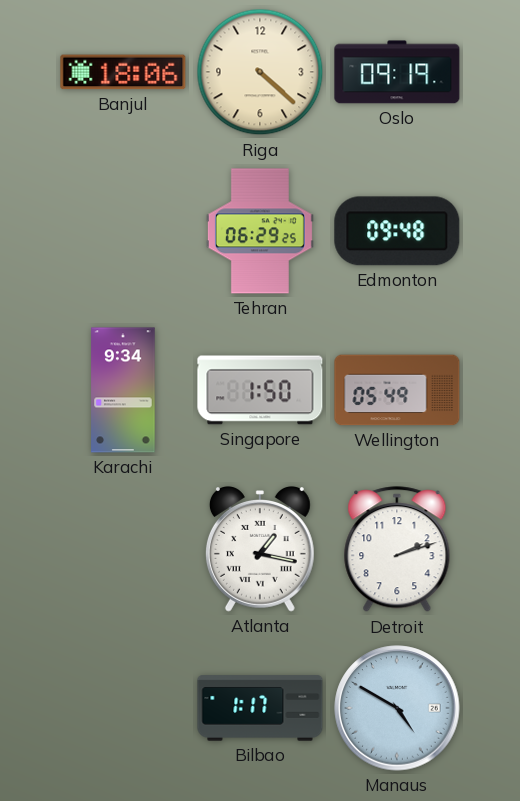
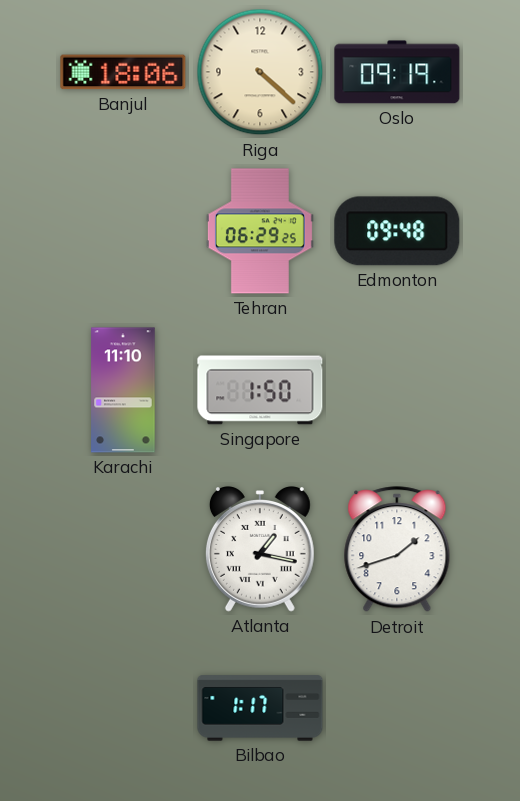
Karachi: 9:34 -> 11:10
Wellington: 05:49 -> none
Detroit: 2:12 -> 1:42
Manaus: 4:50 -> none
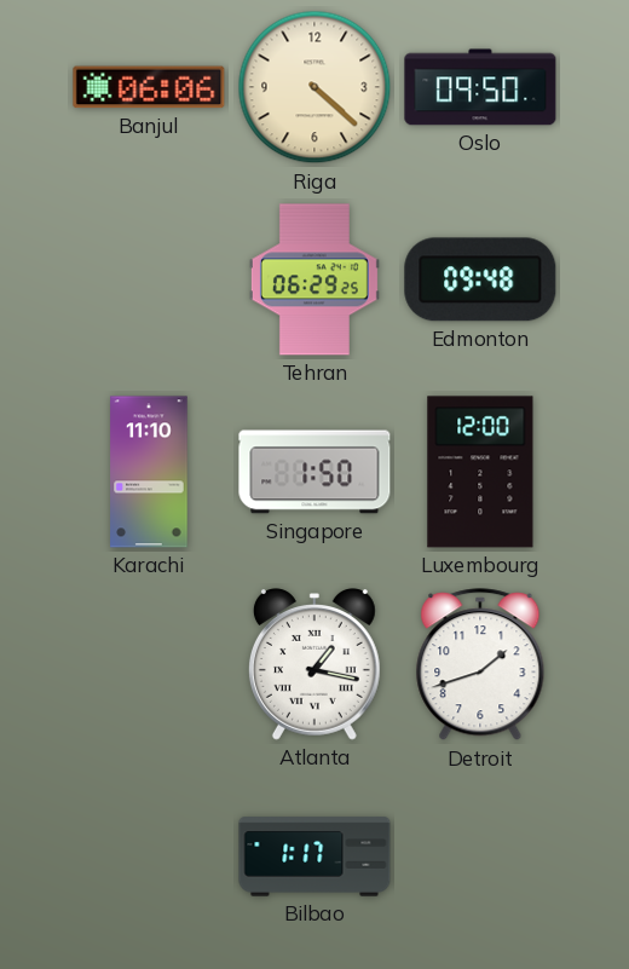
Banjul: 18:06 -> 06:06
Oslo: 09:19 -> 09:50
Luxembourg: none -> 12:00
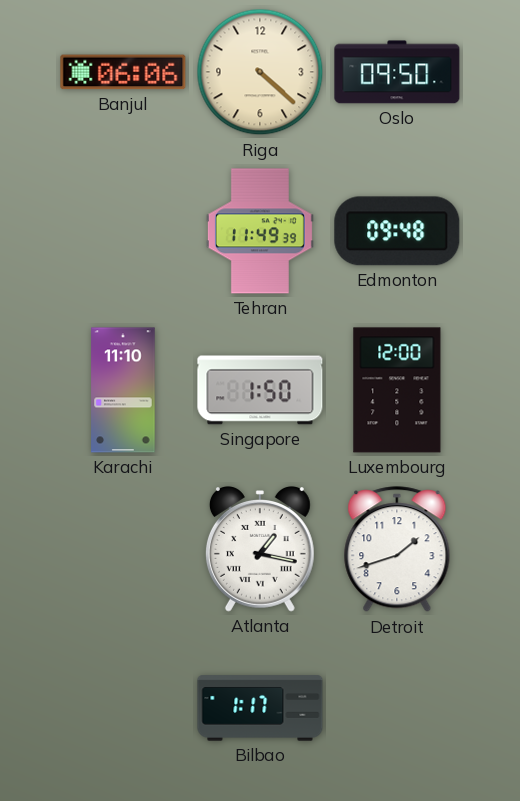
Tehran: 06:29 -> 11:49
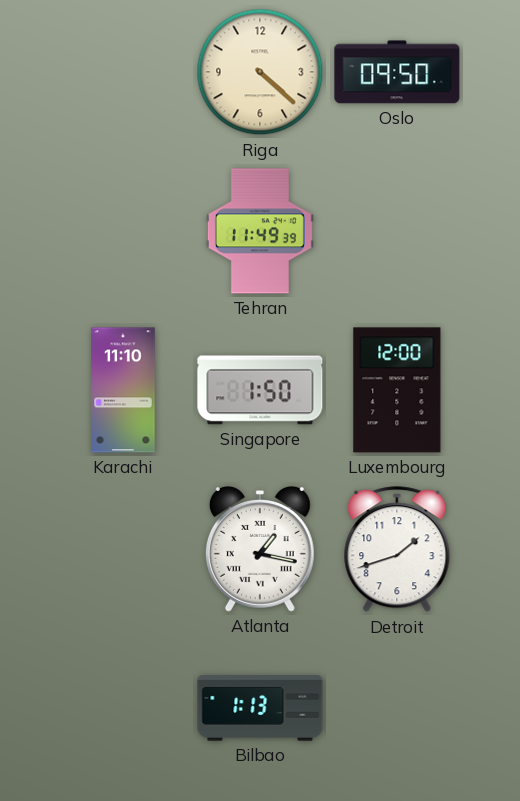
Banjul: 06:06 -> none
Edmonton: 09:48 -> none
Bilbao: 1:17 -> 1:13
